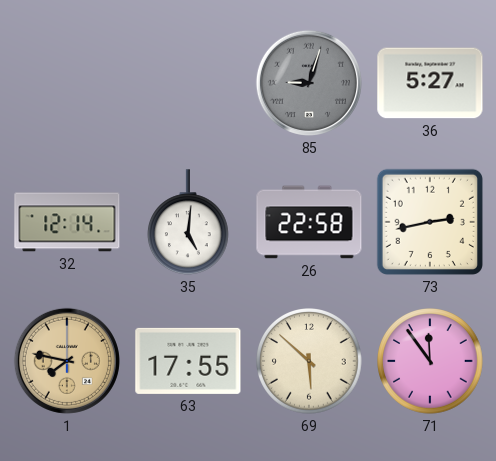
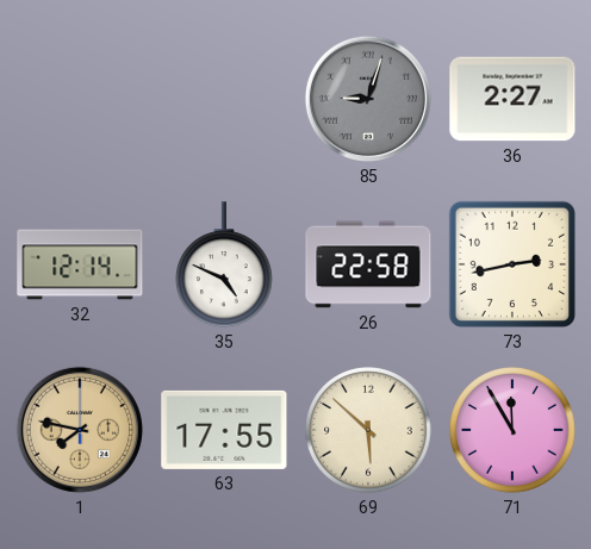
36: 5:27 -> 2:27
35: 5:01 -> 4:49
71: 11:54 -> 11:55
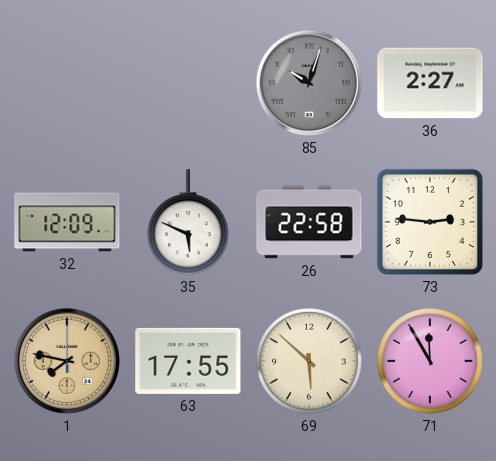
85: 9:03 -> 10:03
32: 12:14 -> 12:09
35: 4:49 -> 5:49
73: 2:43 -> 2:46
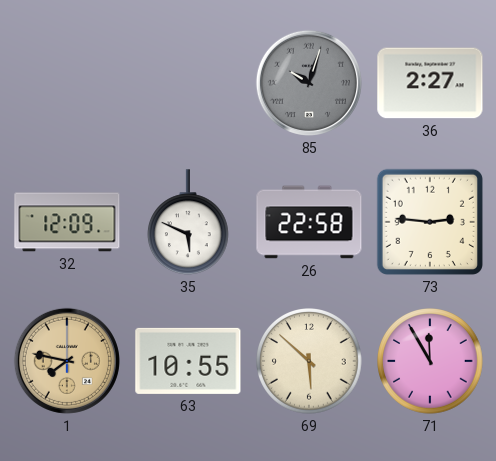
63: 17:55 -> 10:55
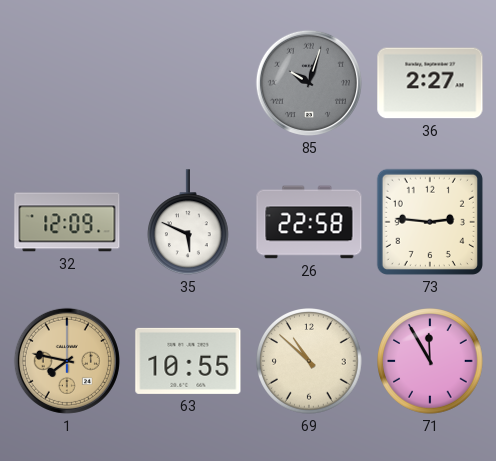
69: 5:52 -> 10:52
